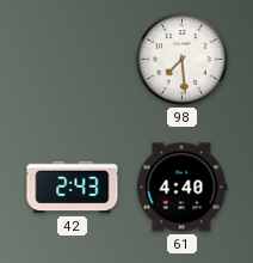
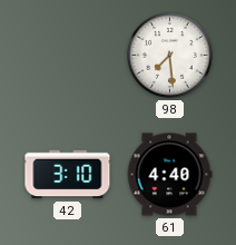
42: 2:43 -> 3:10
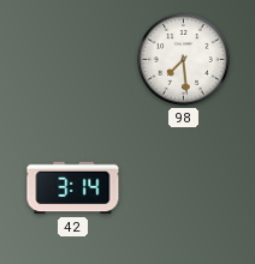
42: 3:10 -> 3:14
61: 4:40 -> none
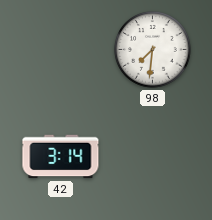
98: 7:29 -> 7:31
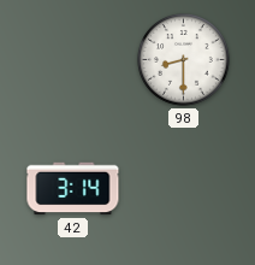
98: 7:31 -> 8:30
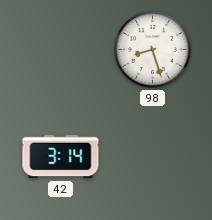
98: 8:30 -> 8:27
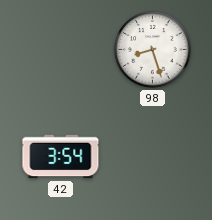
42: 3:14 -> 3:54
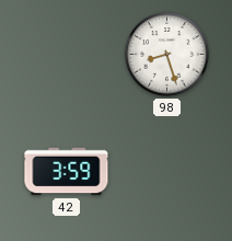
42: 3:54 -> 3:59
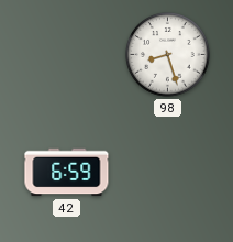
42: 3:59 -> 6:59
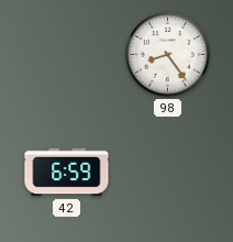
98: 8:27 -> 8:24
